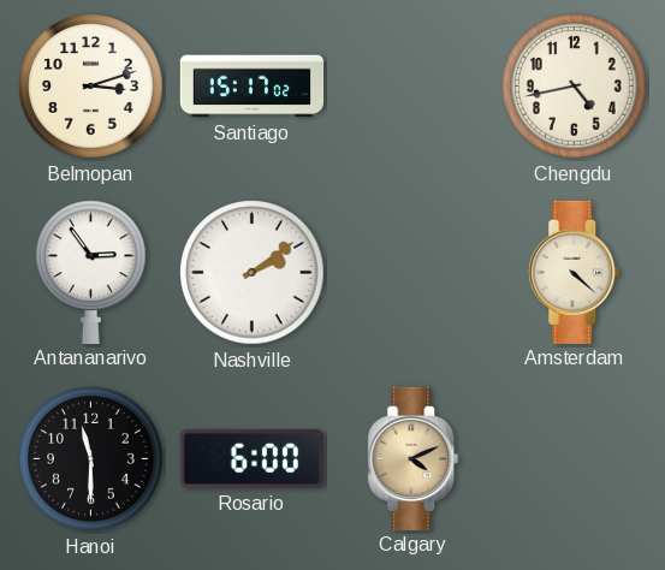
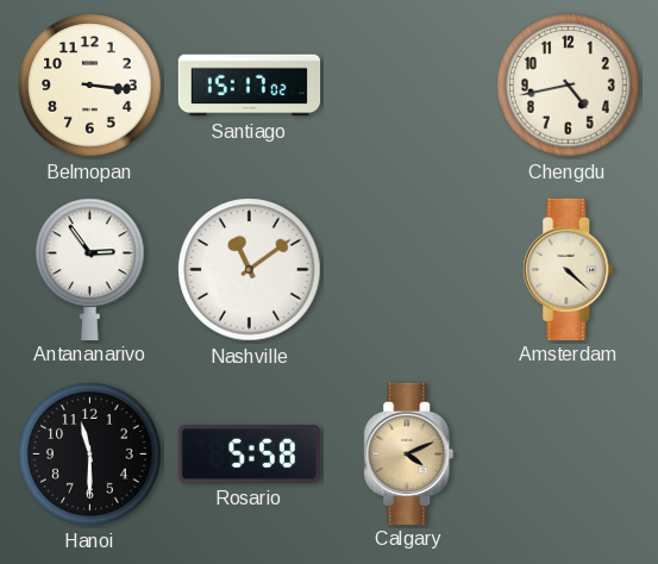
Belmopan: 3:12 -> 3:16
Nashville: 2:09 -> 11:09
Rosario: 6:00 -> 5:58
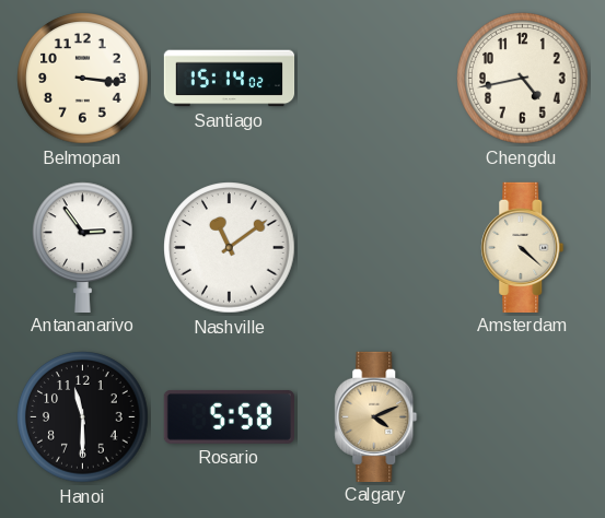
Santiago: 15:17 -> 15:14
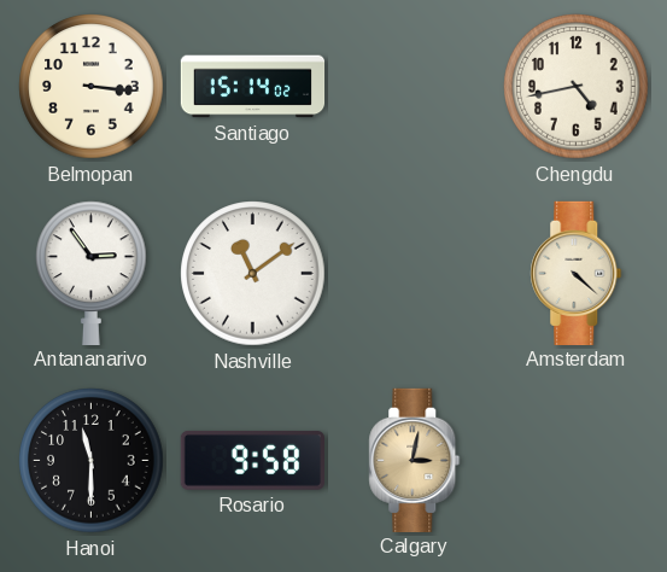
Rosario: 5:58 -> 9:58
Calgary: 4:11 -> 3:02
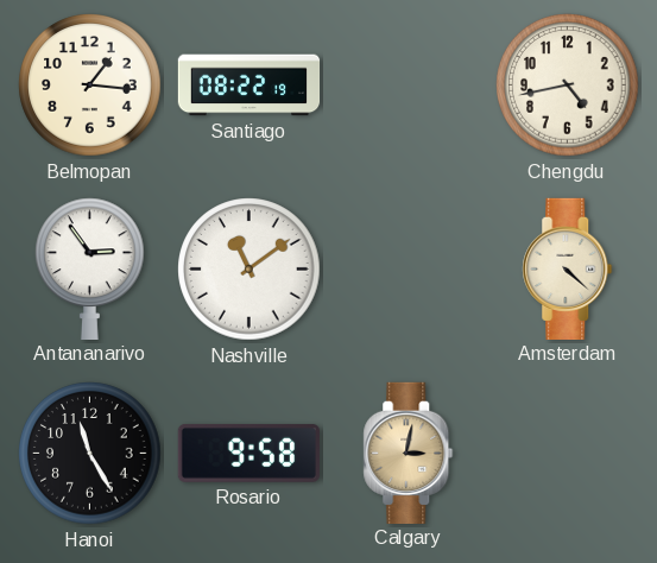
Belmopan: 3:16 -> 1:16
Santiago: 15:14 -> 08:22
Hanoi: 11:30 -> 11:25
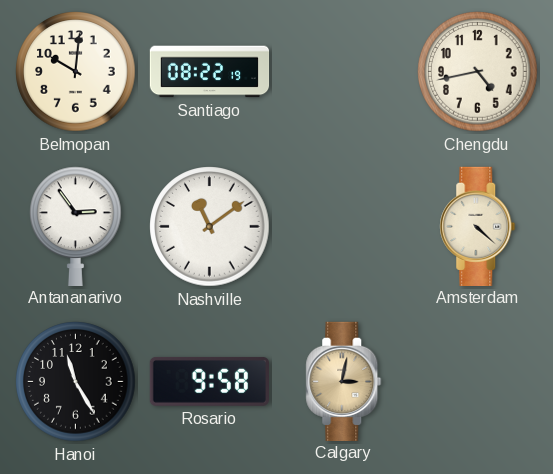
Belmopan: 1:16 -> 10:01
